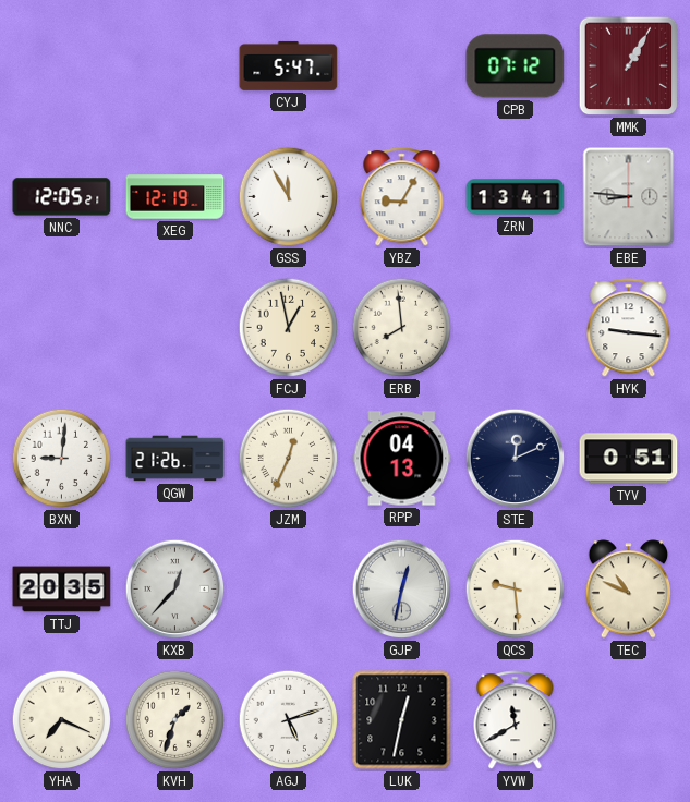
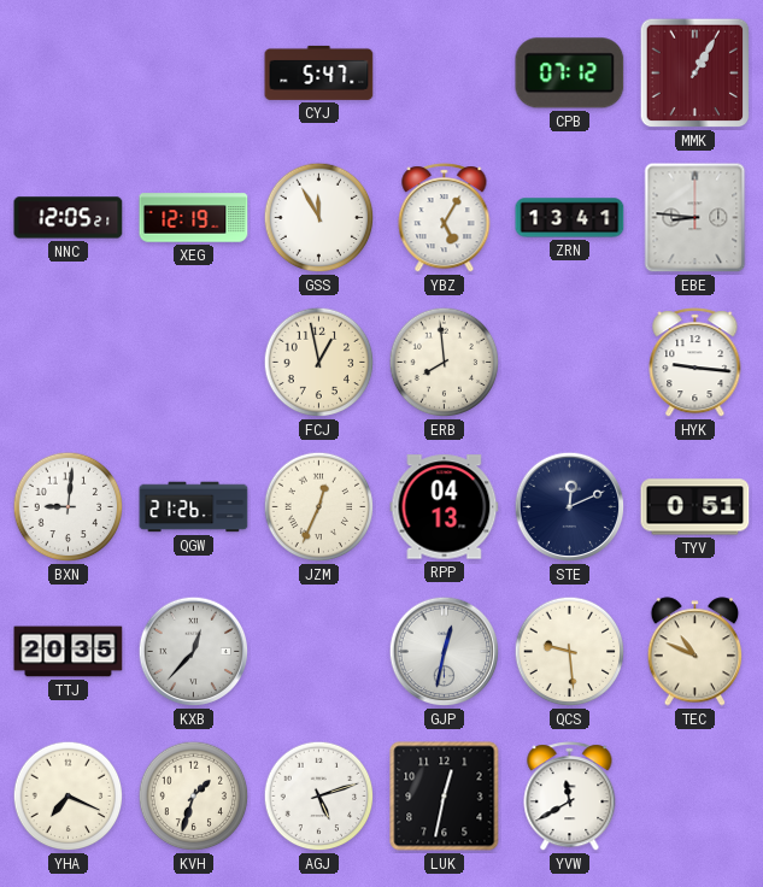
YBZ: 9:05 -> 5:05
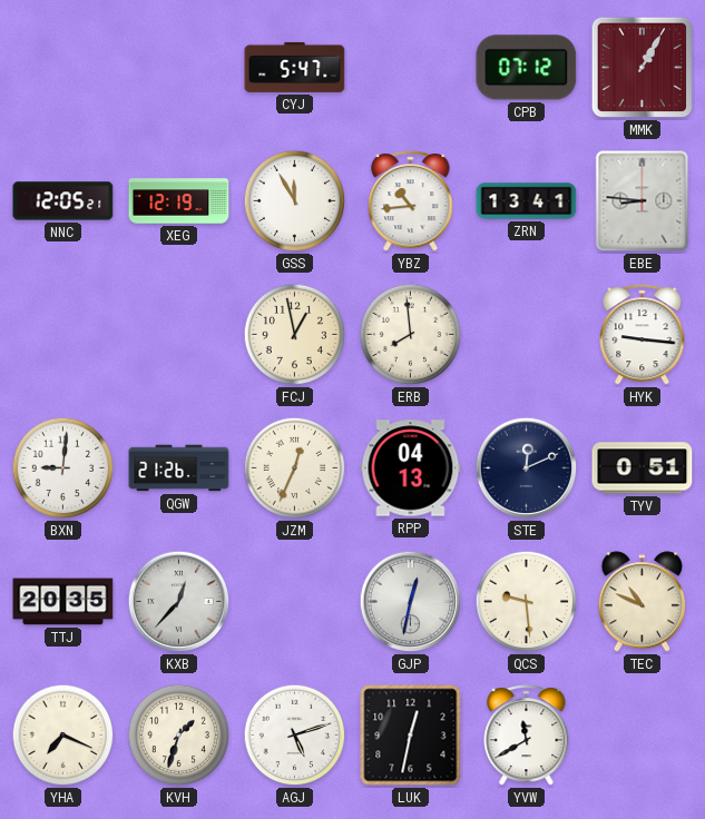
YBZ: 5:05 -> 10:44
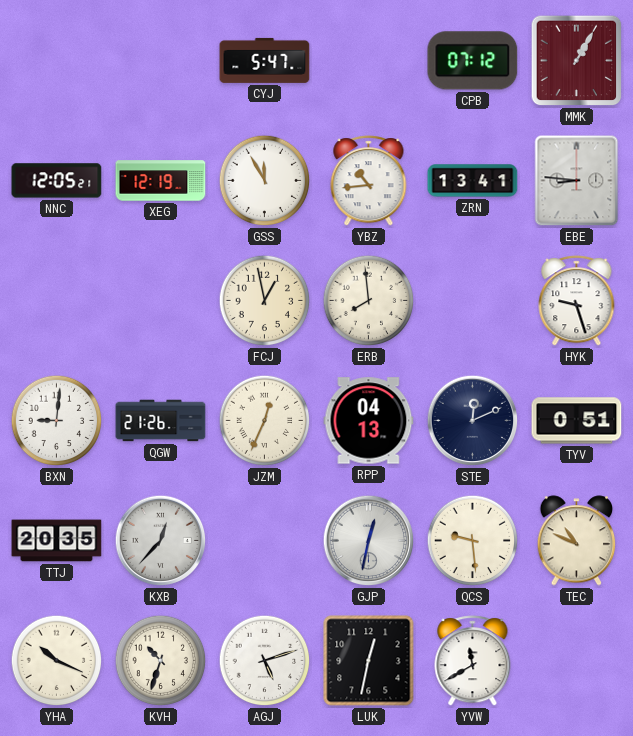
HYK: 9:16 -> 9:27
YHA: 7:19 -> 10:19
KVH: 1:33 -> 10:33
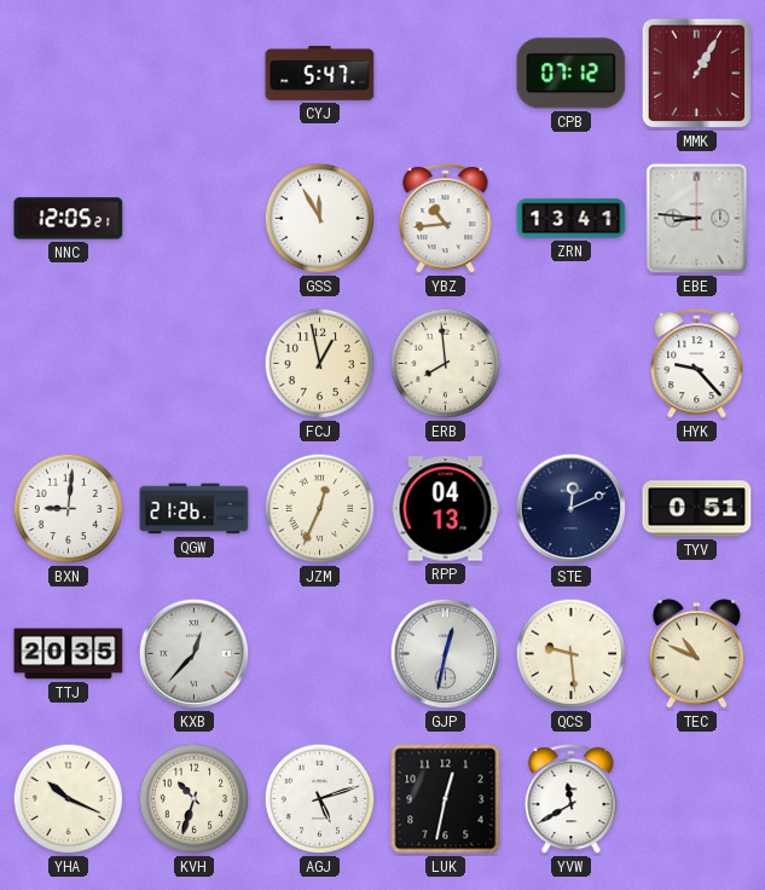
XEG: 12:19 -> none
HYK: 9:27 -> 9:23
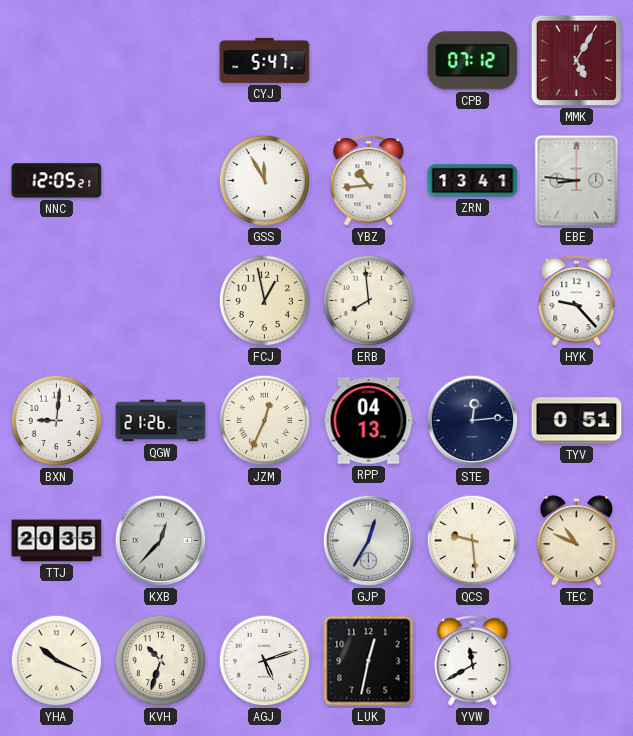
MMK: 1:05 -> 5:05
STE: 12:11 -> 12:14
GJP: 12:32 -> 12:35
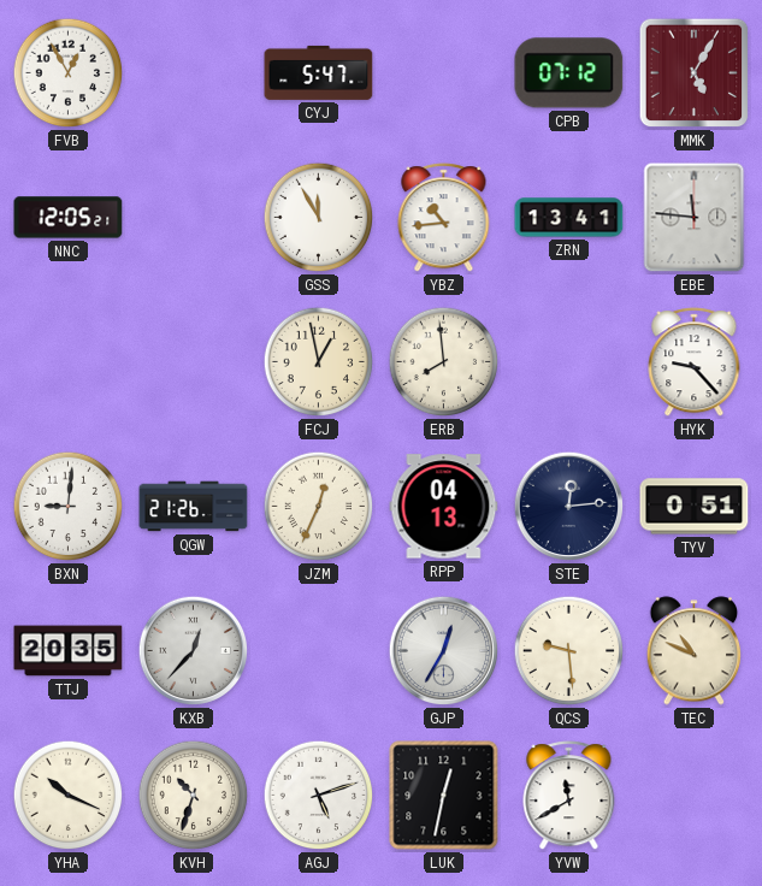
FVB: none -> 12:55
EBE: 8:46 -> 11:46
